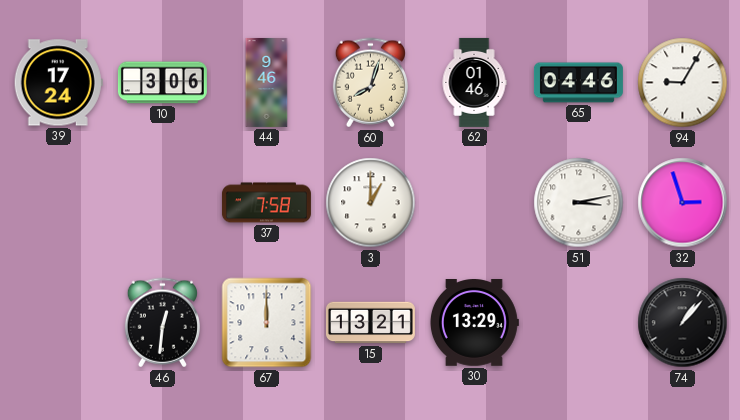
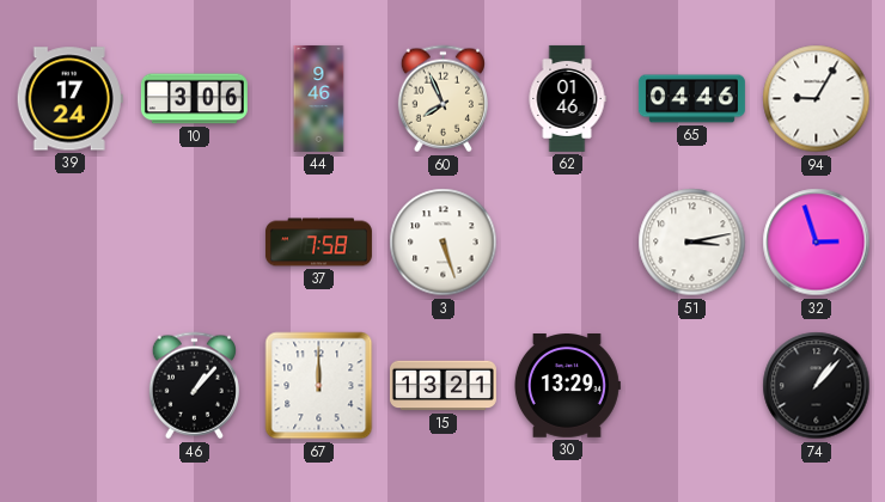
60: 8:03 -> 7:56
3: 1:00 -> 5:27
46: 12:31 -> 1:07
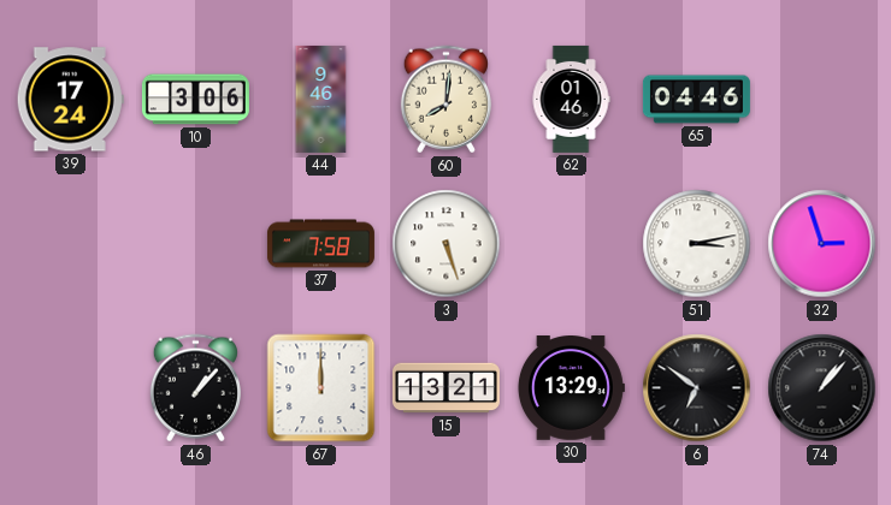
60: 7:56 -> 8:01
94: 9:05 -> none
6: none -> 6:51
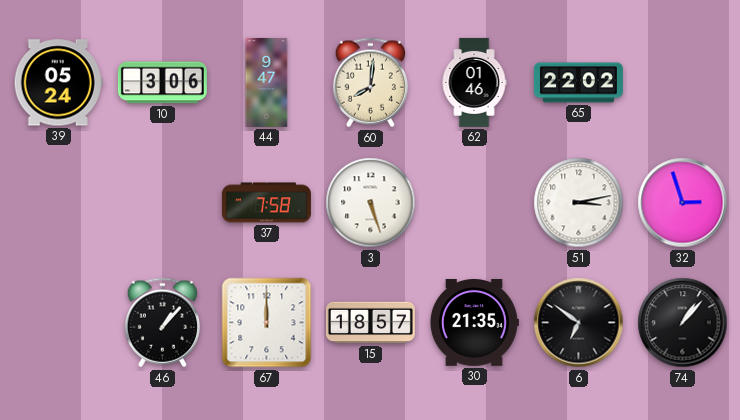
39: 17:24 -> 05:24
44: 9:46 -> 9:47
65: 04:46 -> 22:02
15: 13:21 -> 18:57
30: 13:29 -> 21:35
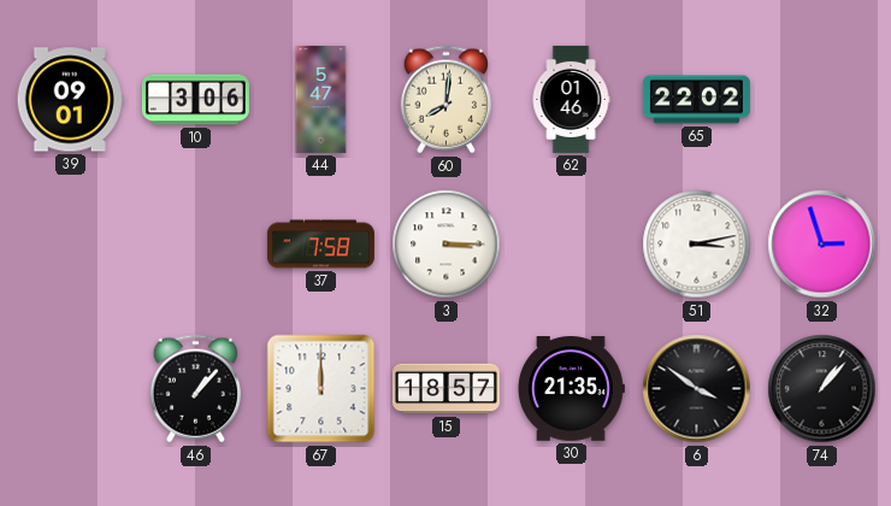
39: 05:24 -> 09:01
44: 9:47 -> 5:47
3: 5:27 -> 3:15
6: 6:51 -> 3:51
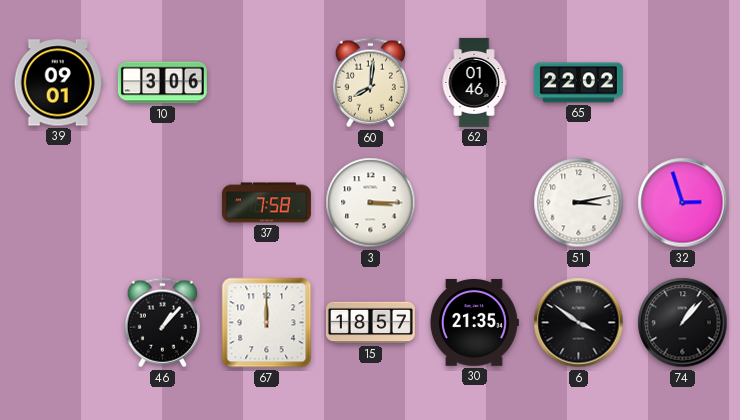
44: 5:47 -> none
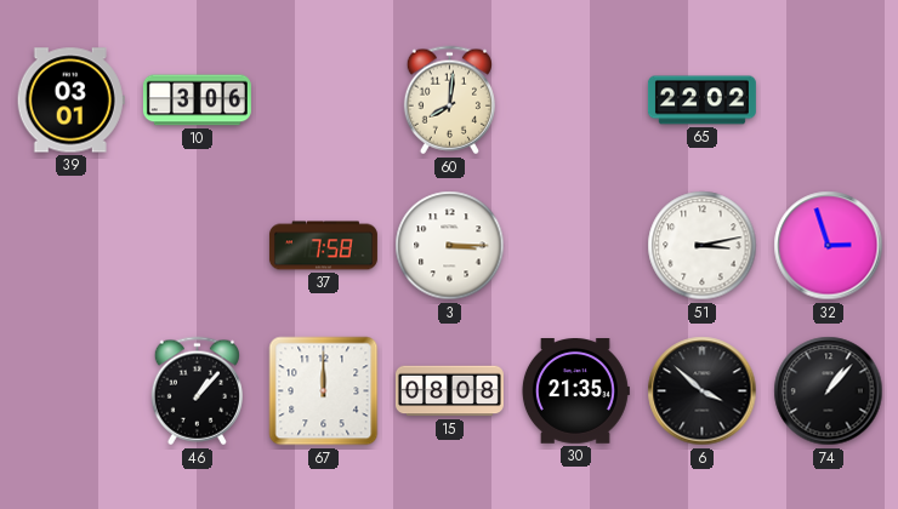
39: 09:01 -> 03:01
62: 01:46 -> none
15: 18:57 -> 08:08
6: 3:51 -> 3:52
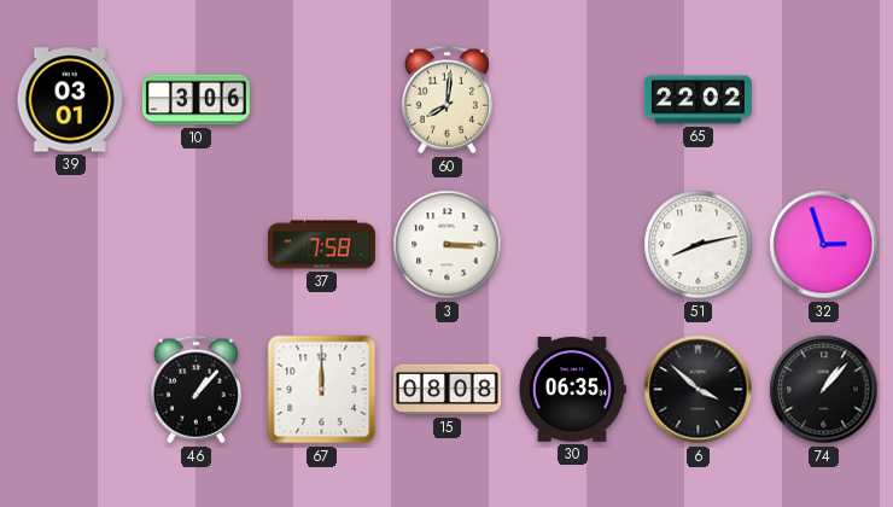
51: 3:13 -> 8:13
30: 21:35 -> 06:35
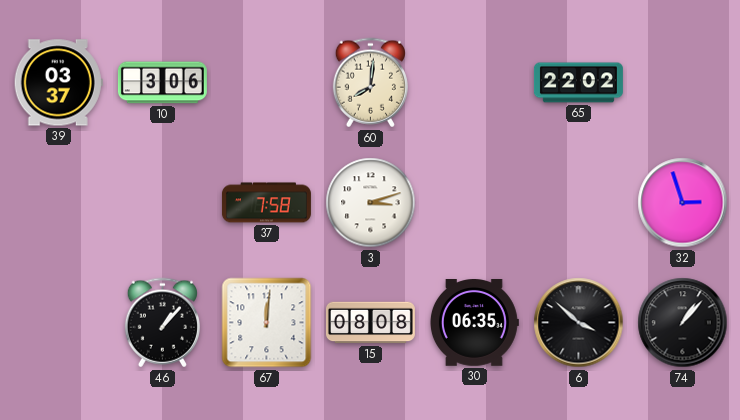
39: 03:01 -> 03:37
3: 3:15 -> 3:12
51: 8:13 -> none
67: 12:00 -> 12:01
